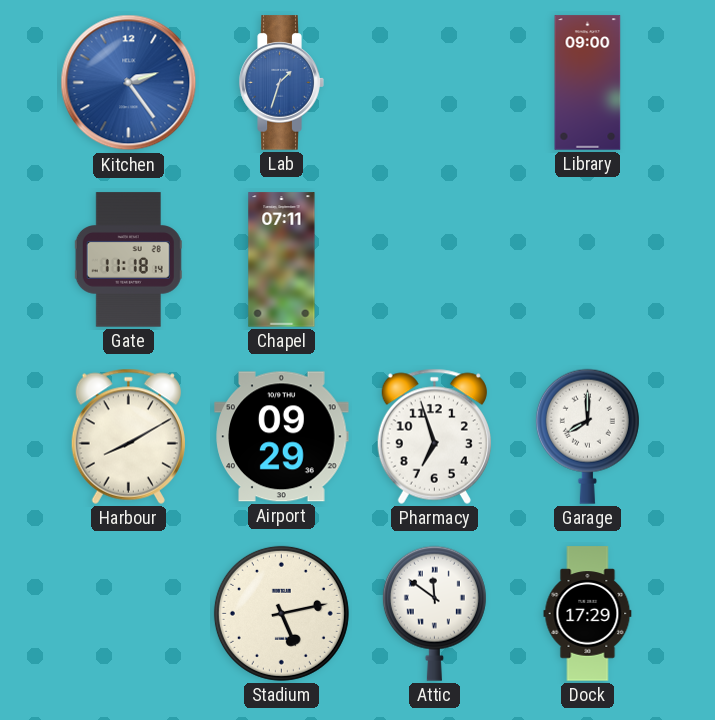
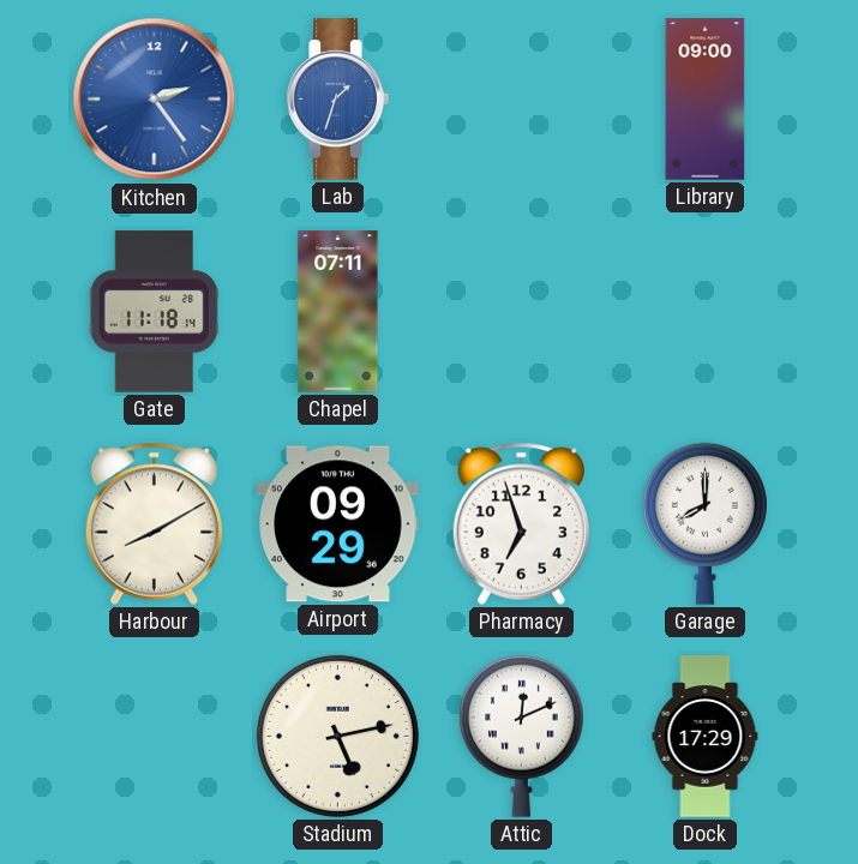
Attic: 11:51 -> 12:11
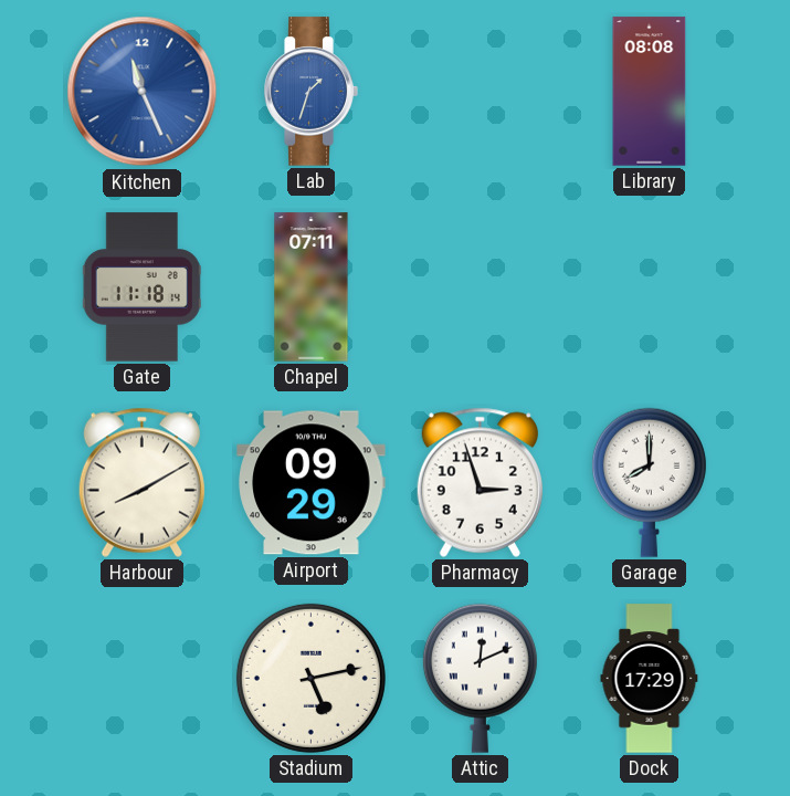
Kitchen: 2:24 -> 11:26
Library: 09:00 -> 08:08
Pharmacy: 6:57 -> 2:57
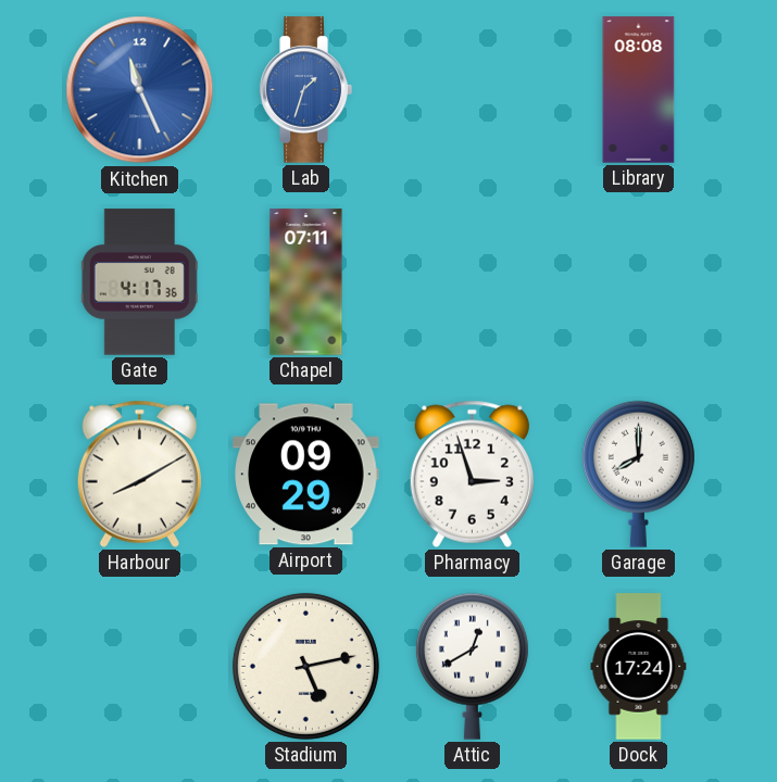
Gate: 11:18 -> 4:17
Attic: 12:11 -> 12:40
Dock: 17:29 -> 17:24
